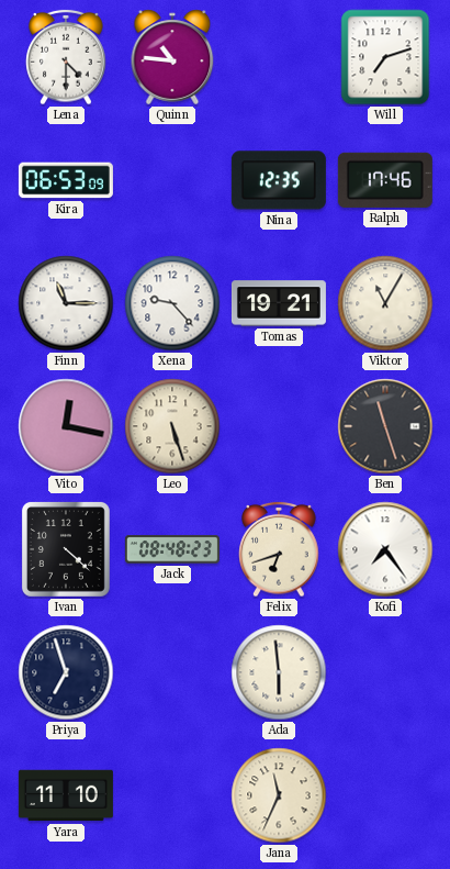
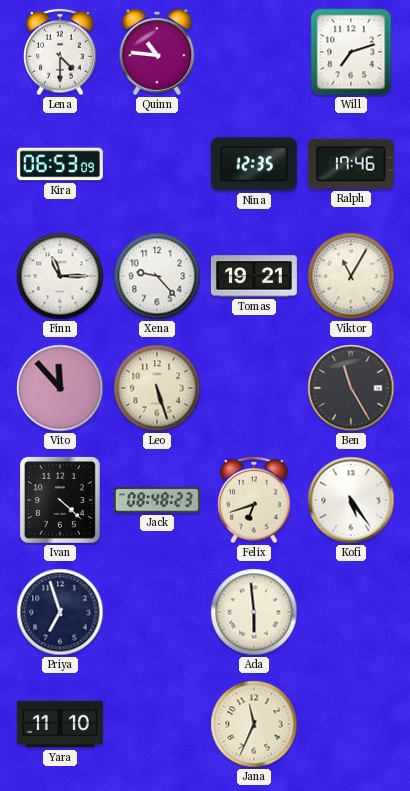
Vito: 12:17 -> 11:53
Ben: 11:27 -> 11:25
Kofi: 7:24 -> 5:24
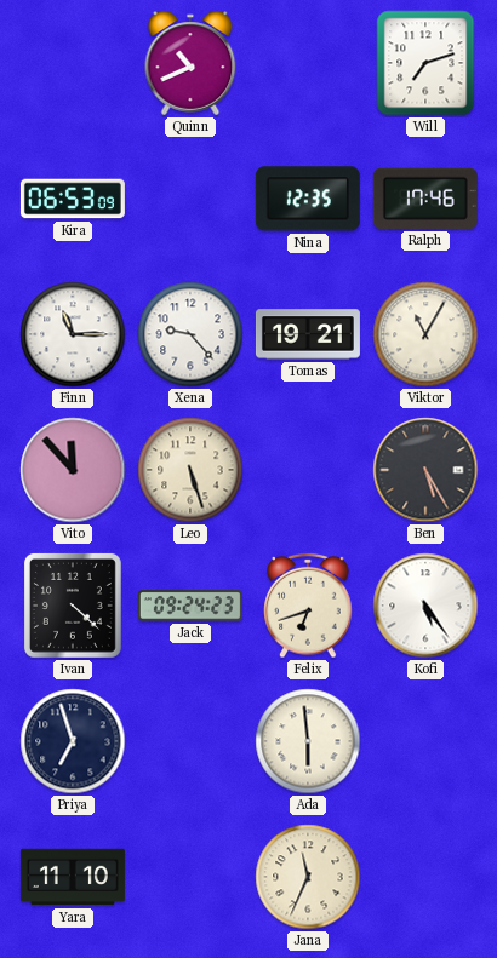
Lena: 4:30 -> none
Quinn: 10:46 -> 10:41
Ben: 11:25 -> 5:25
Jack: 08:48 -> 09:24
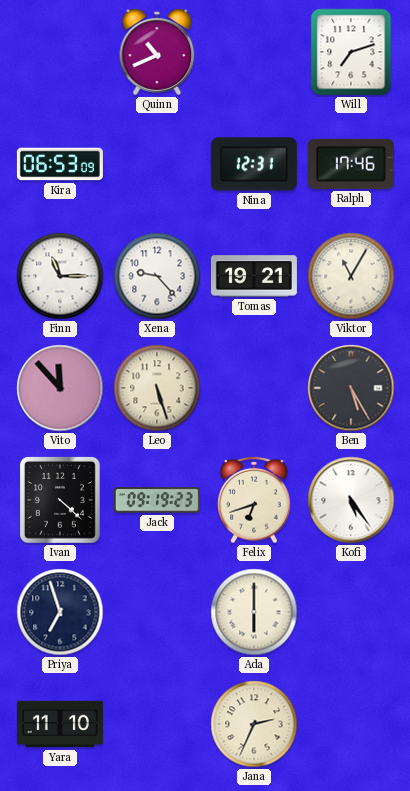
Nina: 12:35 -> 12:31
Jack: 09:24 -> 09:19
Ada: 5:59 -> 6:00
Jana: 11:34 -> 2:34
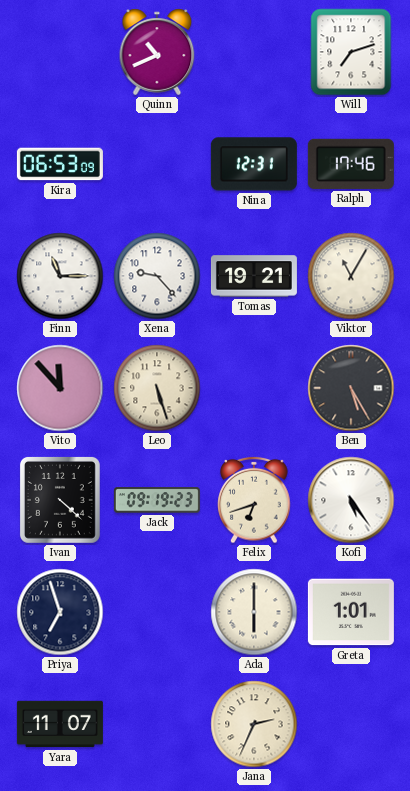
Greta: none -> 1:01
Yara: 11:10 -> 11:07
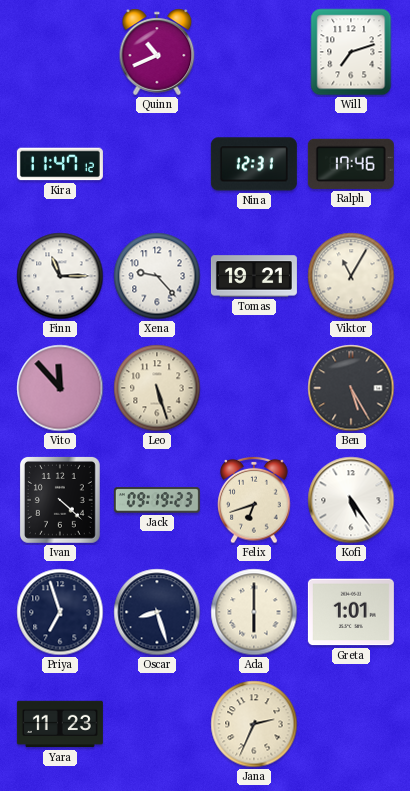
Kira: 06:53 -> 11:47
Oscar: none -> 8:27
Yara: 11:07 -> 11:23
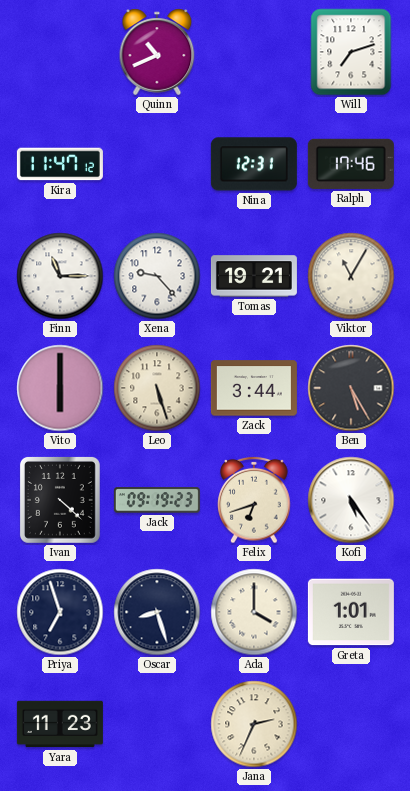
Vito: 11:53 -> 6:00
Zack: none -> 3:44
Ada: 6:00 -> 4:00
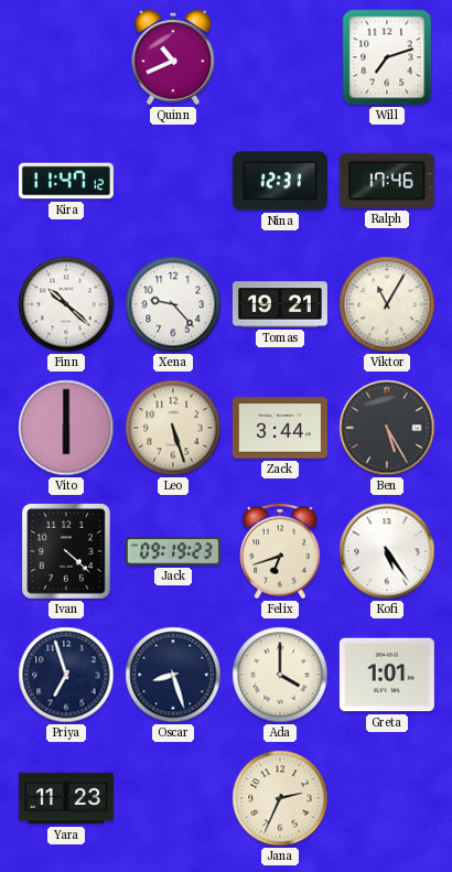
Finn: 11:15 -> 10:22
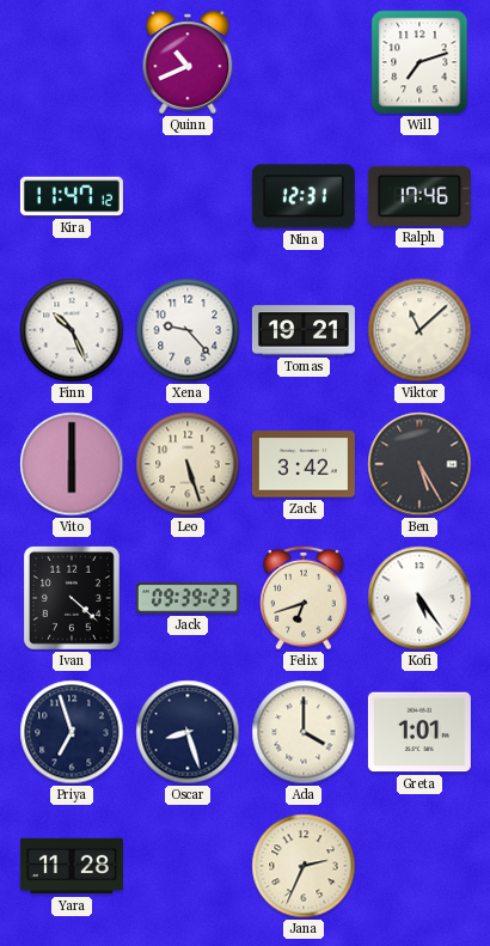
Finn: 10:22 -> 10:26
Viktor: 11:05 -> 11:08
Zack: 3:44 -> 3:42
Jack: 09:19 -> 09:39
Yara: 11:23 -> 11:28
